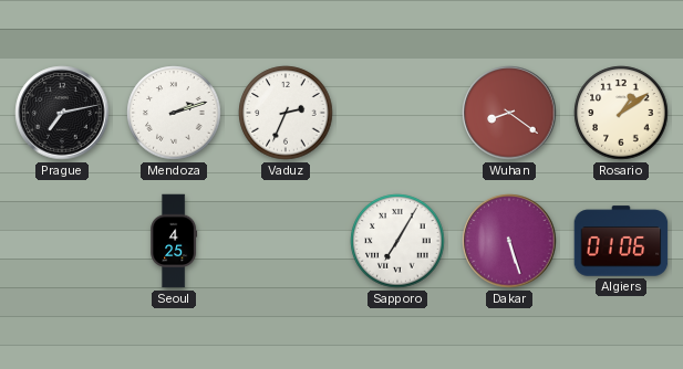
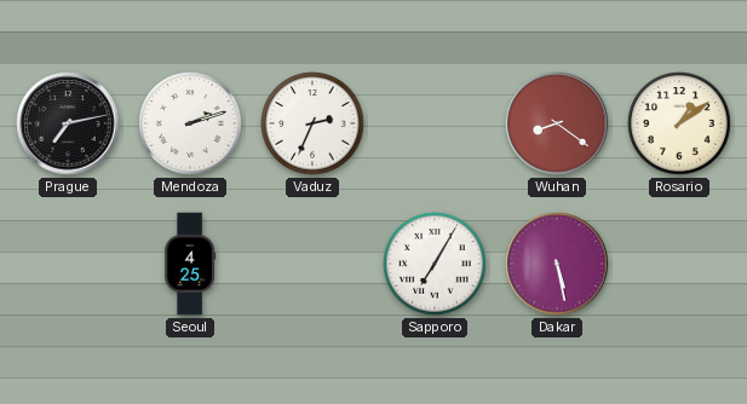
Dakar: 5:27 -> 5:28
Algiers: 01:06 -> none
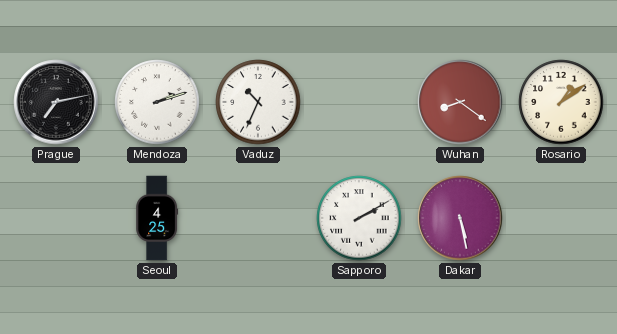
Vaduz: 2:34 -> 10:34
Sapporo: 7:05 -> 2:10
